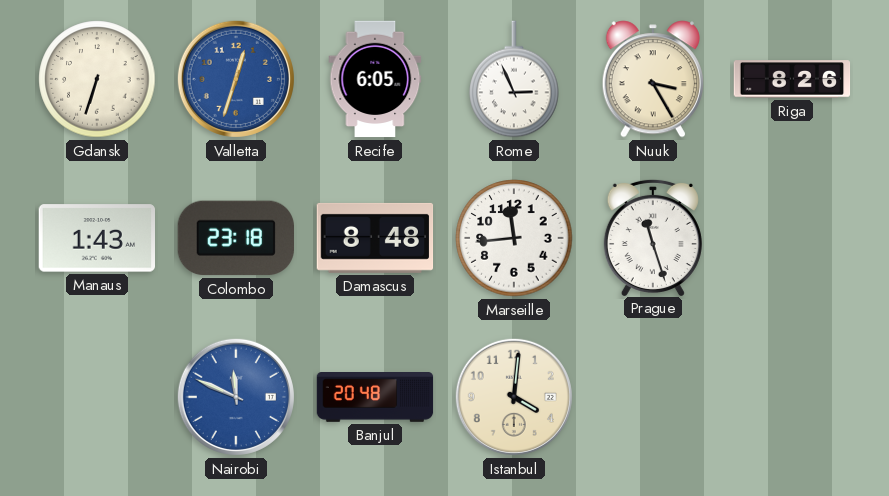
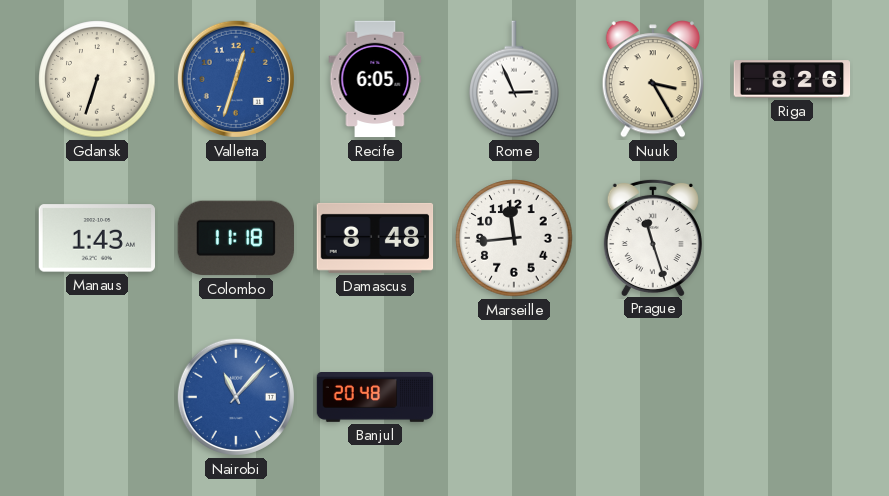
Colombo: 23:18 -> 11:18
Nairobi: 11:49 -> 11:07
Istanbul: 4:01 -> none
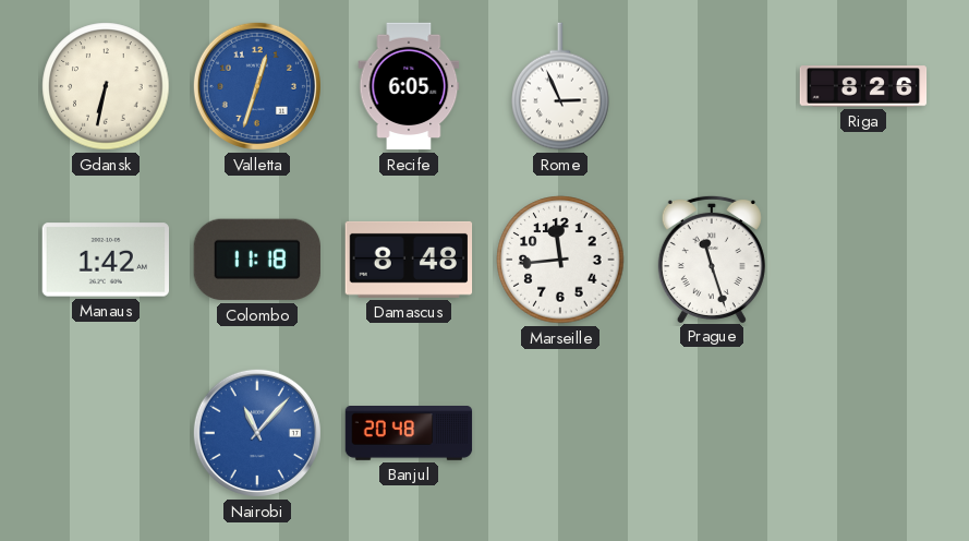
Gdansk: 6:33 -> 6:32
Nuuk: 3:25 -> none
Manaus: 1:43 -> 1:42
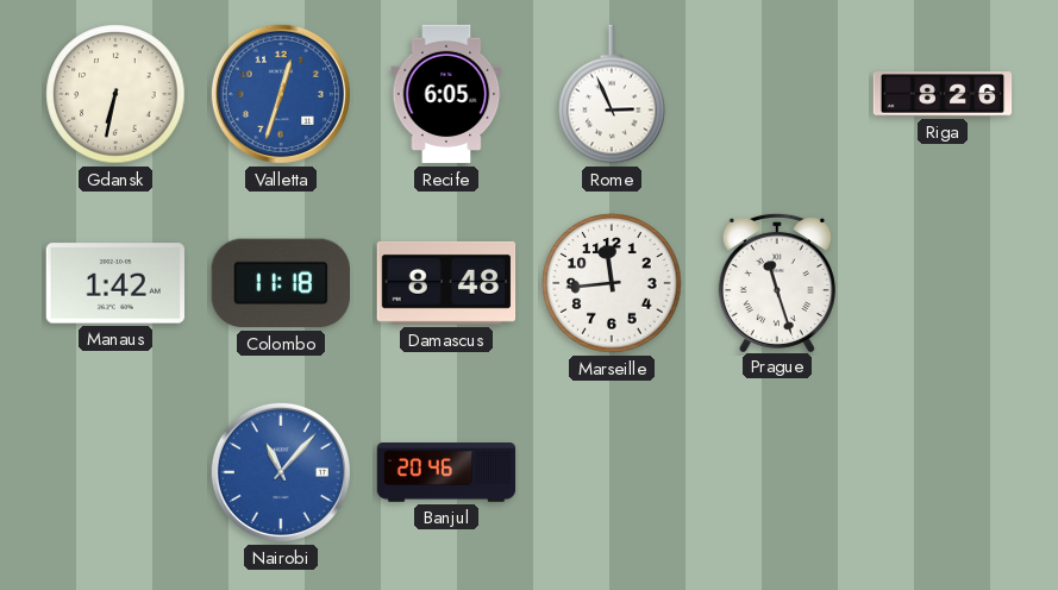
Banjul: 20:48 -> 20:46
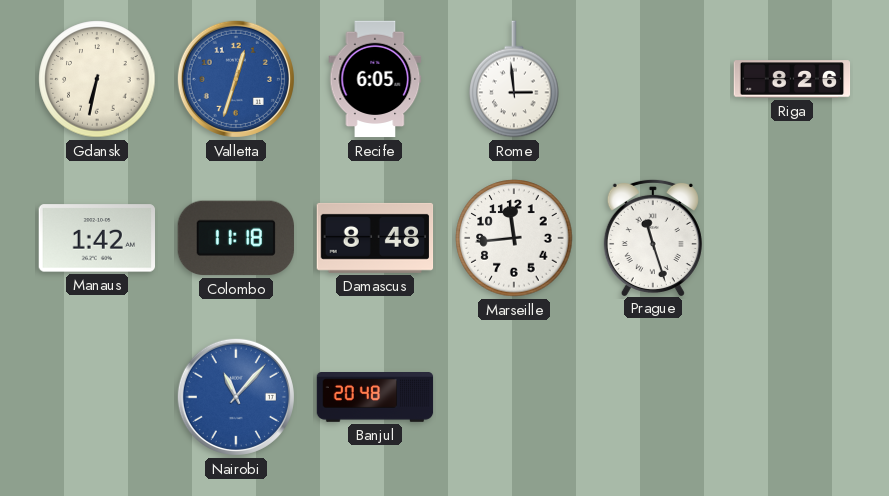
Rome: 2:56 -> 2:59
Banjul: 20:46 -> 20:48
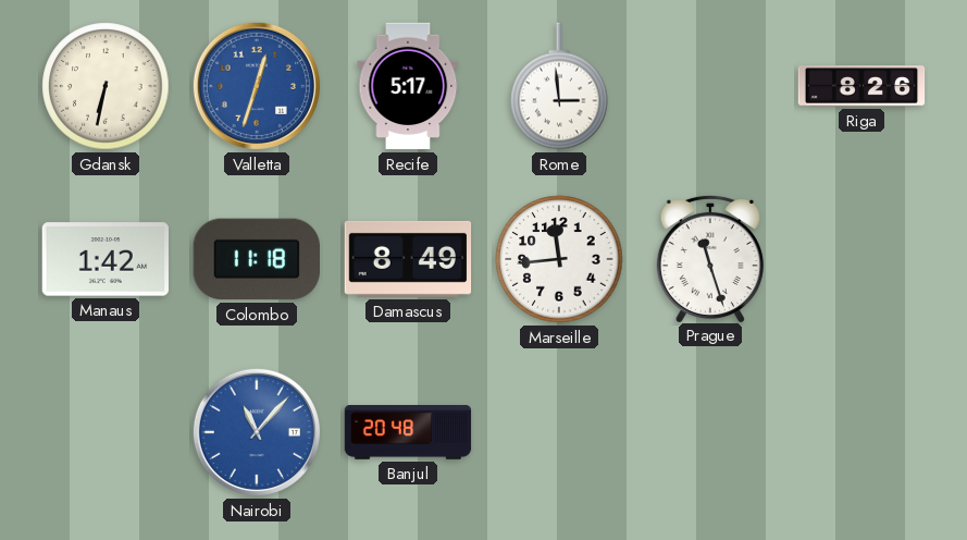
Recife: 6:05 -> 5:17
Damascus: 8:48 -> 8:49
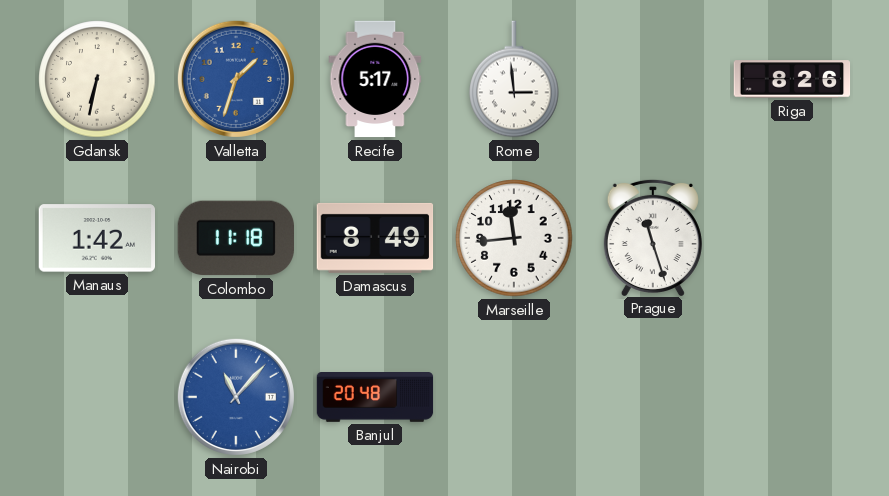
Valletta: 12:33 -> 1:33
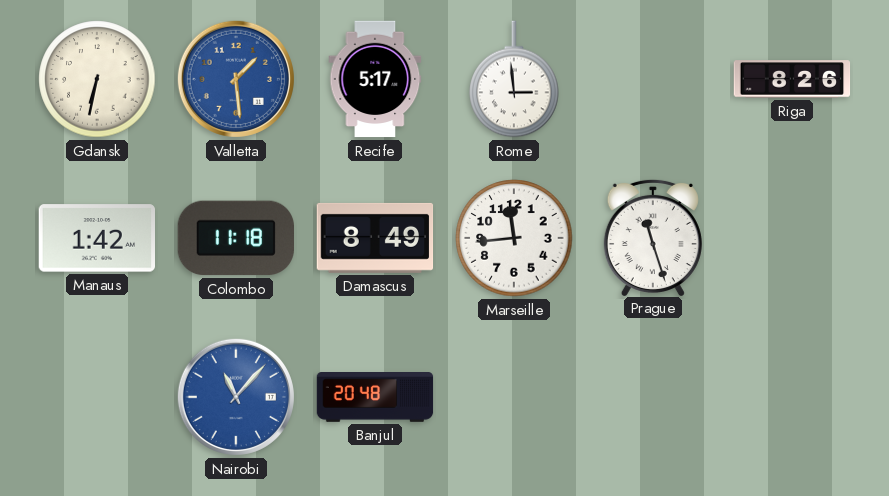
Valletta: 1:33 -> 1:29
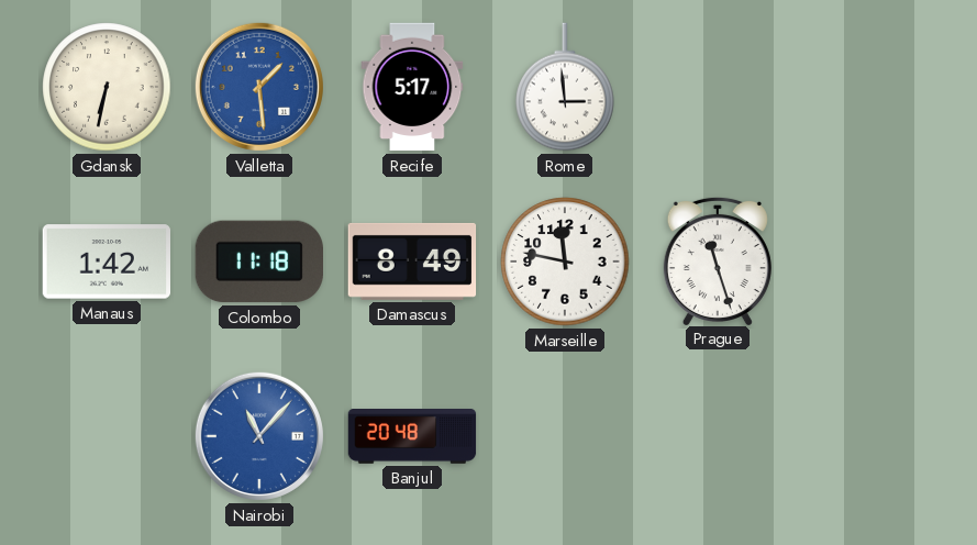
Riga: 8:26 -> none
Marseille: 11:44 -> 11:47
